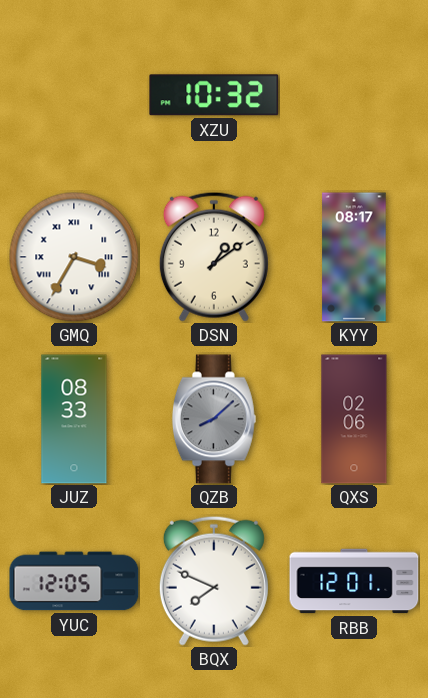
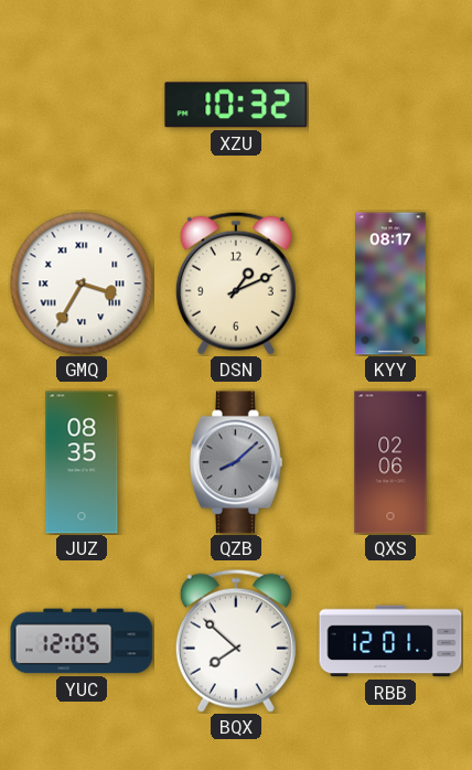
DSN: 1:09 -> 1:11
JUZ: 08:33 -> 08:35
BQX: 7:49 -> 7:52
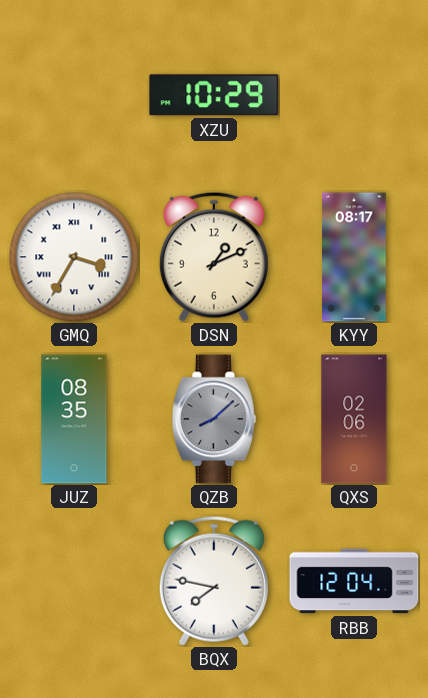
XZU: 10:32 -> 10:29
YUC: 12:05 -> none
BQX: 7:52 -> 7:47
RBB: 12:01 -> 12:04
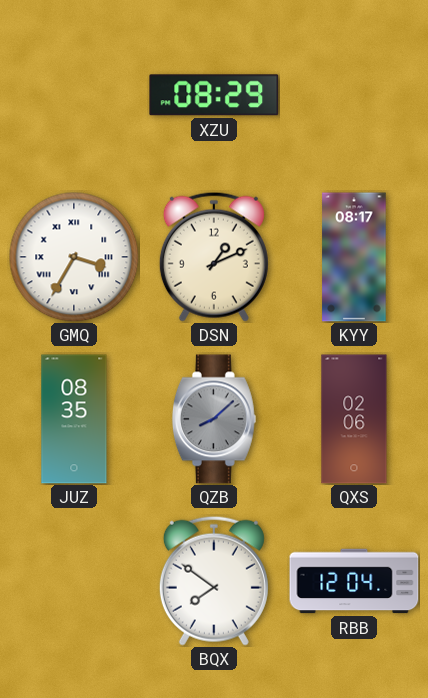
XZU: 10:29 -> 08:29
BQX: 7:47 -> 7:51
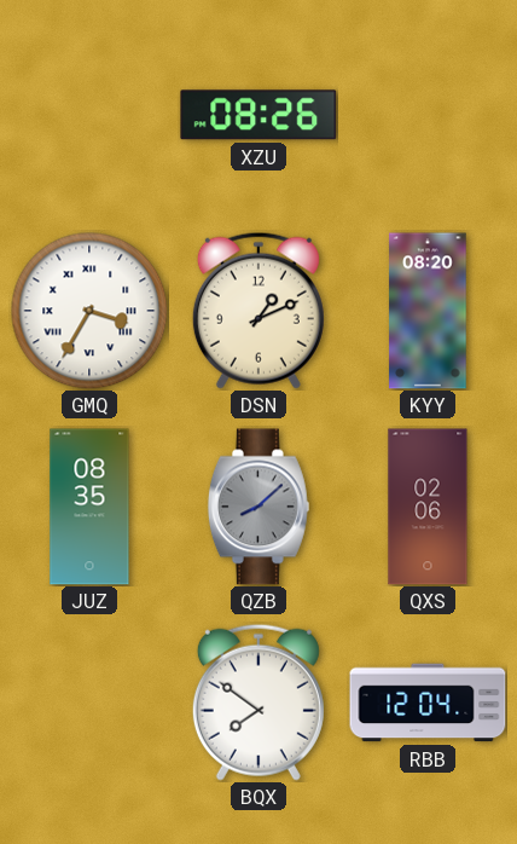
XZU: 08:29 -> 08:26
KYY: 08:17 -> 08:20
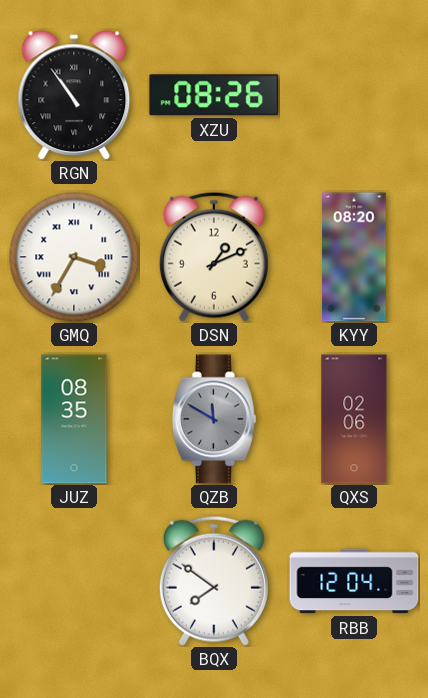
RGN: none -> 10:54
QZB: 8:08 -> 11:50
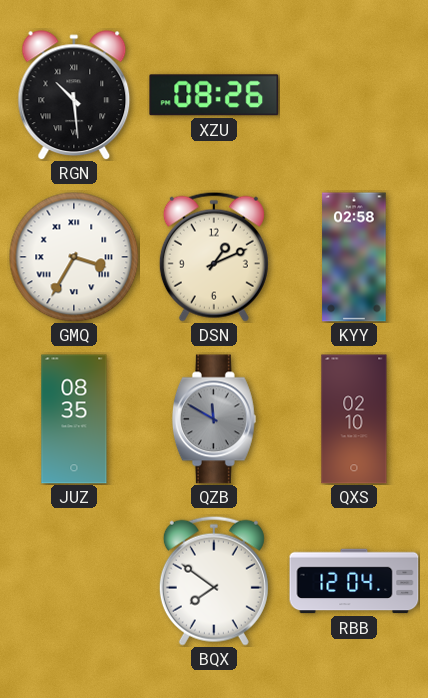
RGN: 10:54 -> 10:29
KYY: 08:20 -> 02:58
QXS: 02:06 -> 02:10
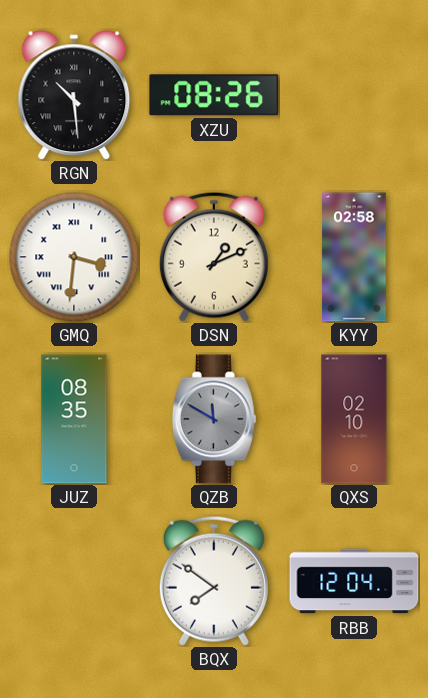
GMQ: 3:35 -> 3:31
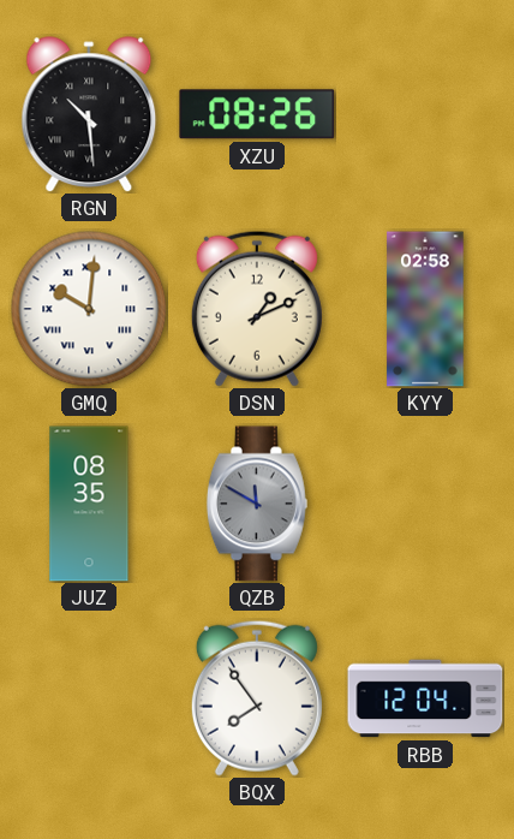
GMQ: 3:31 -> 10:01
QXS: 02:10 -> none
BQX: 7:51 -> 7:54
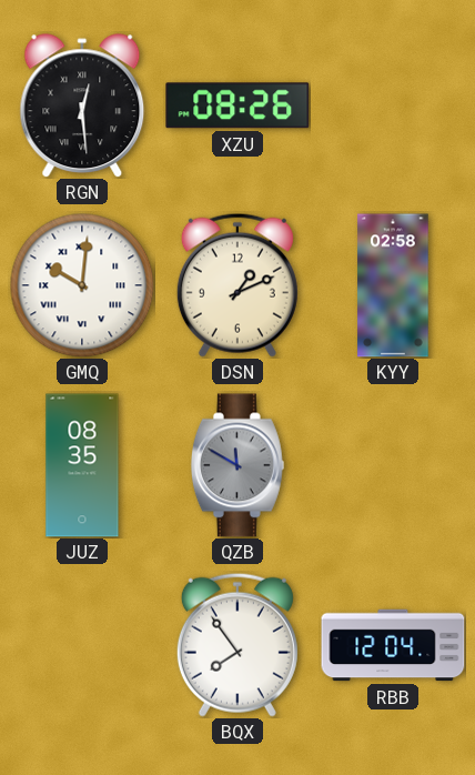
RGN: 10:29 -> 12:29
